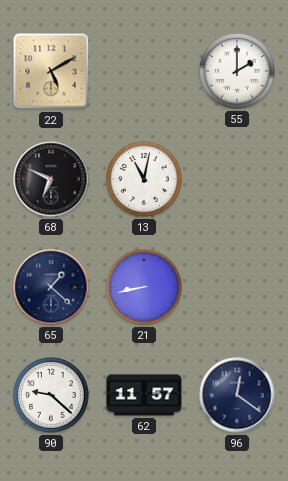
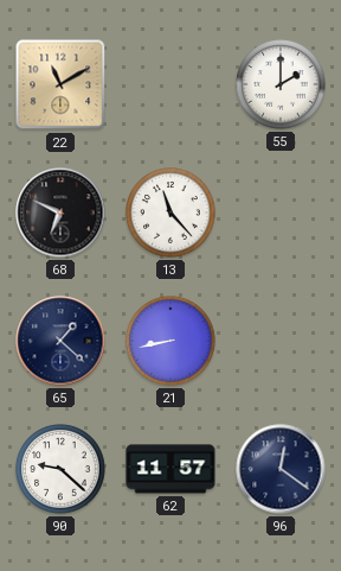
22: 5:10 -> 11:10
13: 11:02 -> 11:23
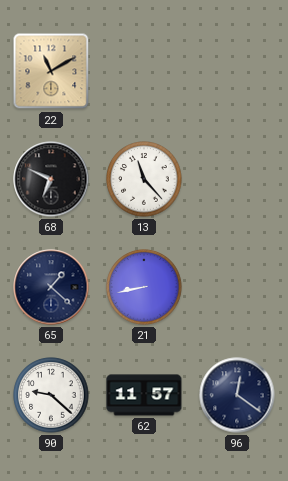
55: 2:00 -> none
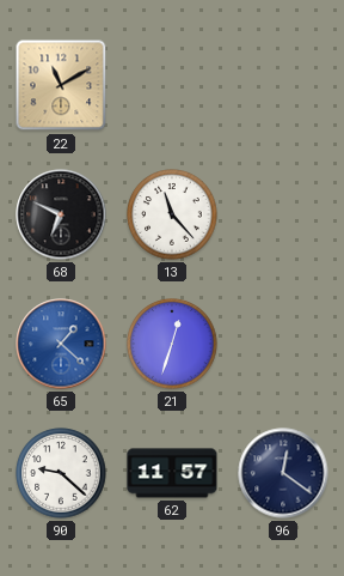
65 dial: navy -> blue
21: 8:43 -> 12:33
